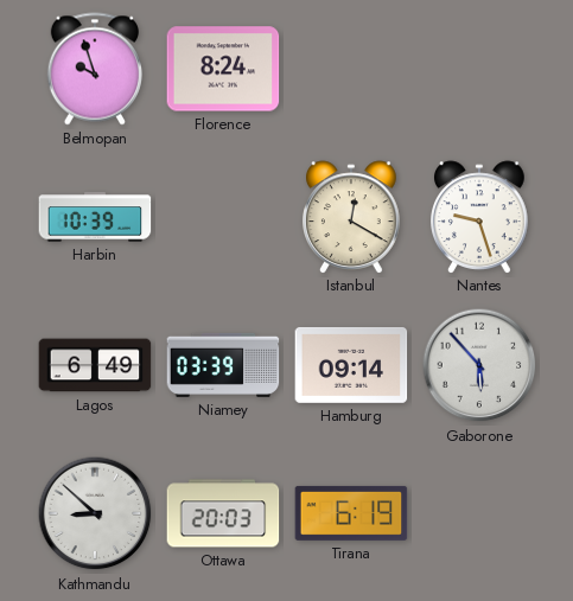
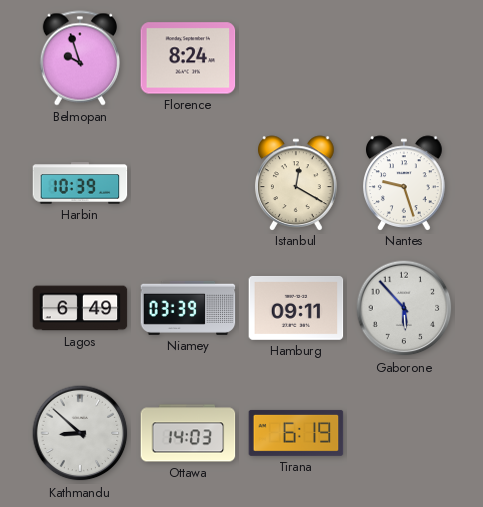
Hamburg: 09:14 -> 09:11
Ottawa: 20:03 -> 14:03
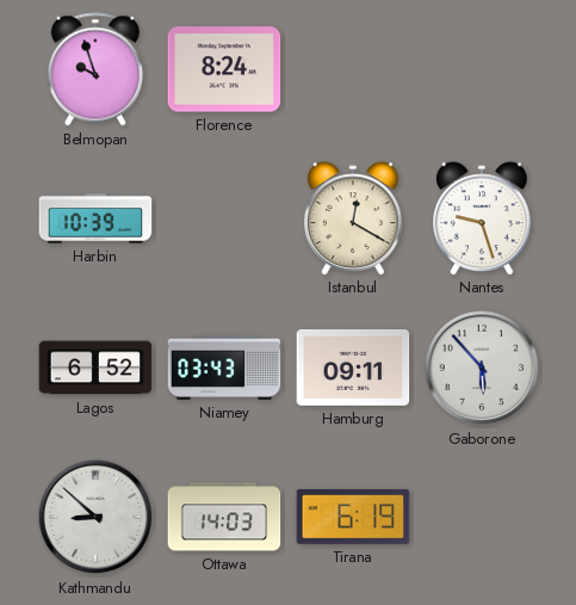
Lagos: 6:49 -> 6:52
Niamey: 03:39 -> 03:43
